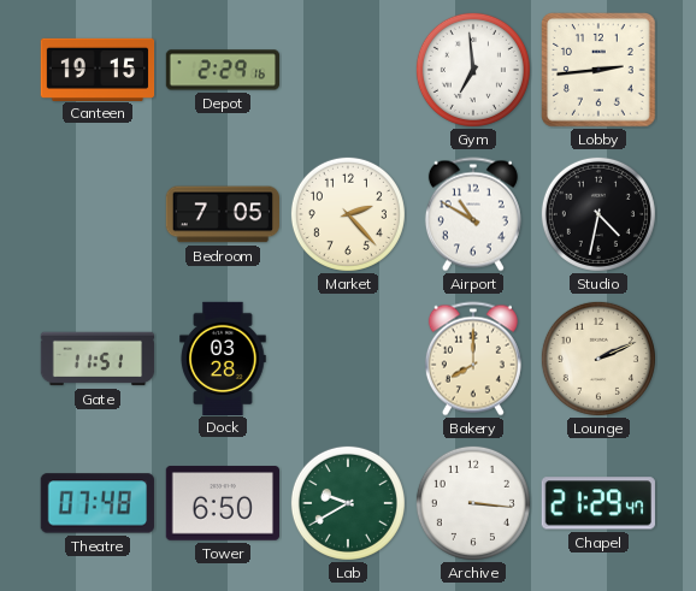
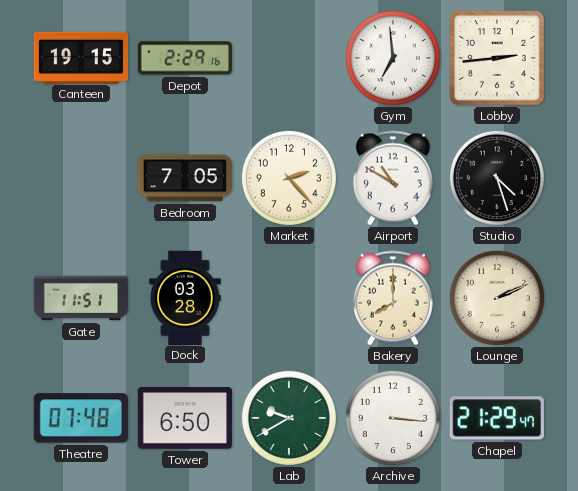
Studio: 4:32 -> 4:27
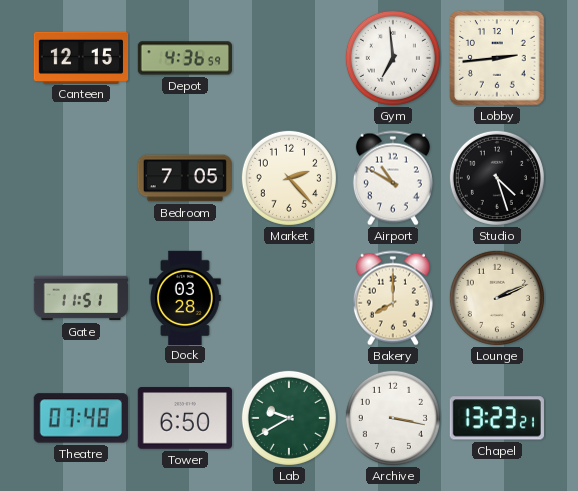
Canteen: 19:15 -> 12:15
Depot: 2:29 -> 4:36
Archive: 3:16 -> 3:17
Chapel: 21:29 -> 13:23
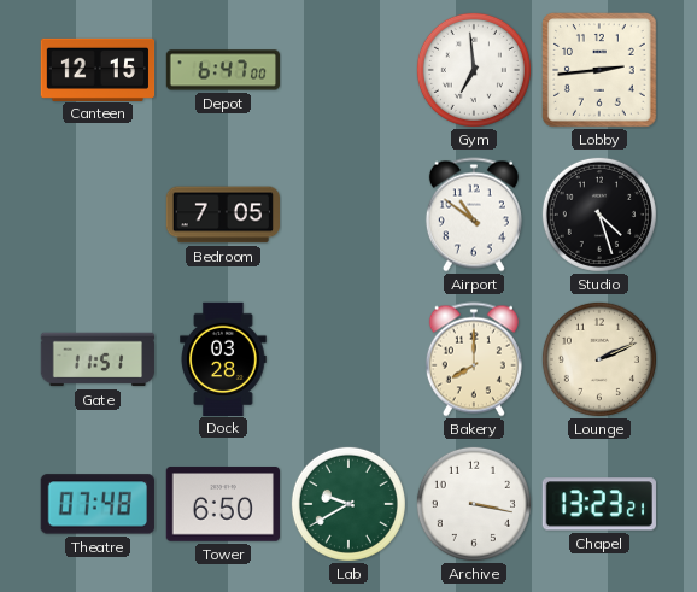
Depot: 4:36 -> 6:47
Market: 2:23 -> none
Airport: 10:50 -> 10:51
